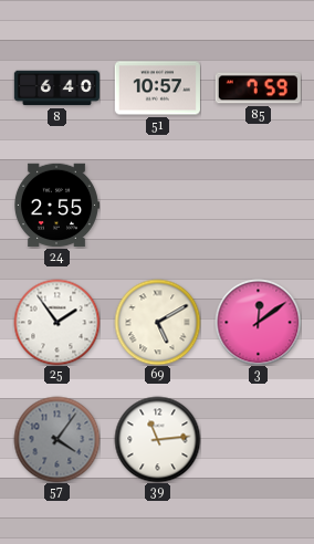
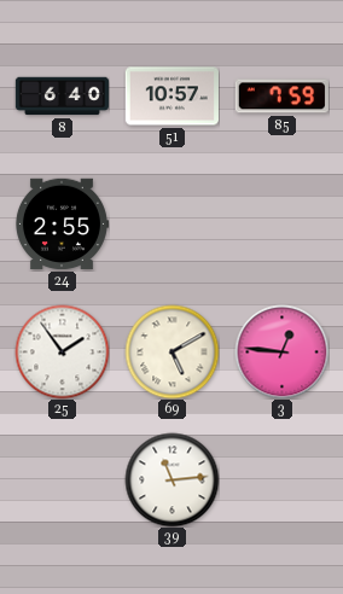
3: 12:09 -> 12:46
57: 4:06 -> none
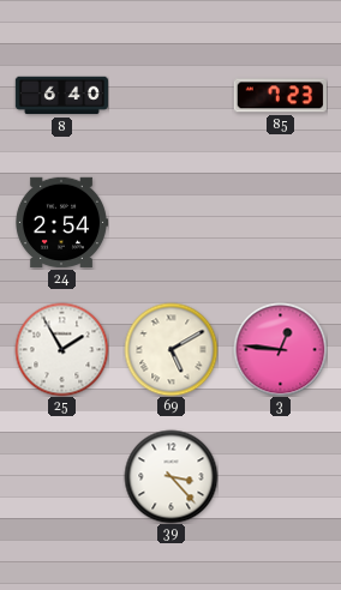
51: 10:57 -> none
85: 7:59 -> 7:23
24: 2:55 -> 2:54
25: 1:54 -> 1:55
39: 11:14 -> 3:23
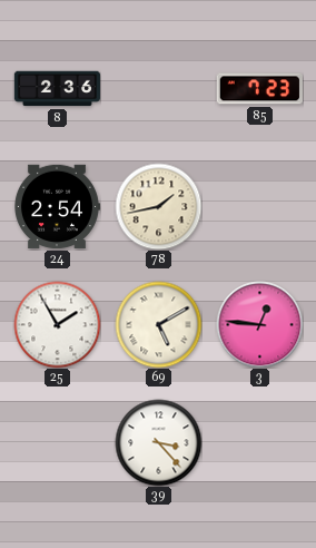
8: 6:40 -> 2:36
78: none -> 1:43
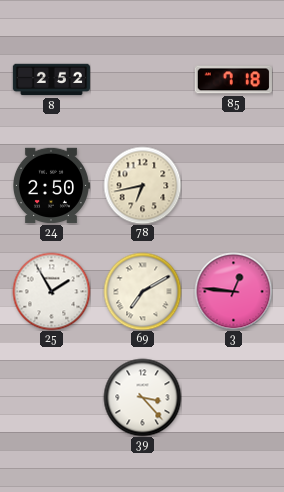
8: 2:36 -> 2:52
85: 7:23 -> 7:18
24: 2:54 -> 2:50
78: 1:43 -> 6:43
69: 5:10 -> 7:10
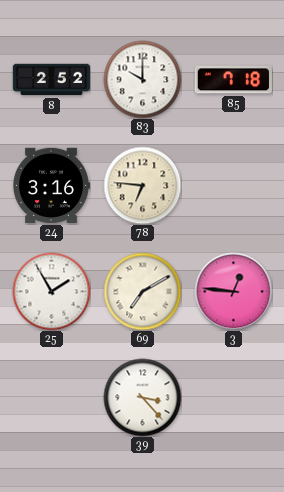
83: none -> 10:00
24: 2:50 -> 3:16
78: 6:43 -> 6:46
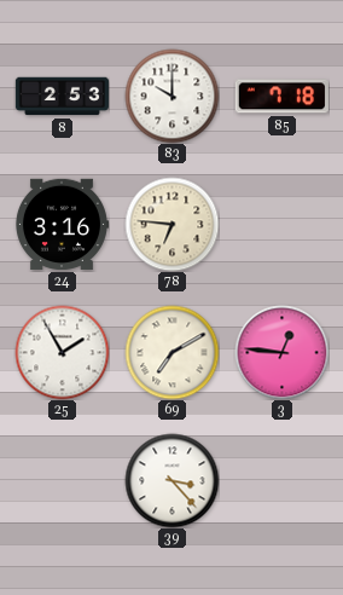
8: 2:52 -> 2:53
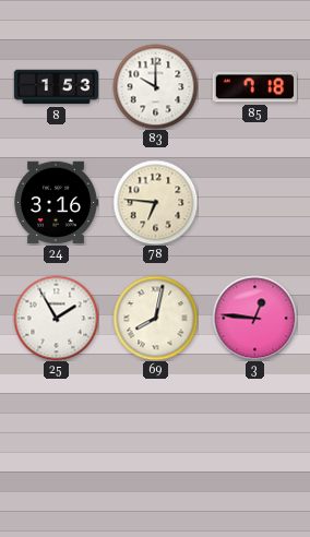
8: 2:53 -> 1:53
69: 7:10 -> 8:02
39: 3:23 -> none
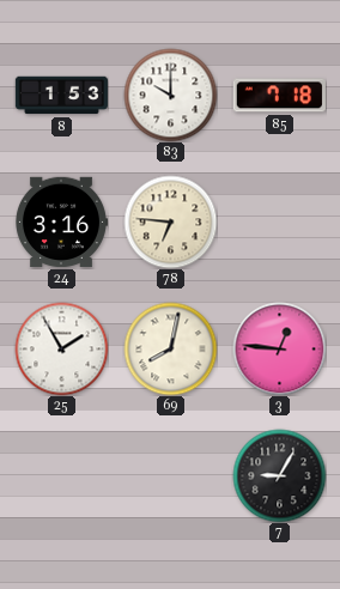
7: none -> 9:05
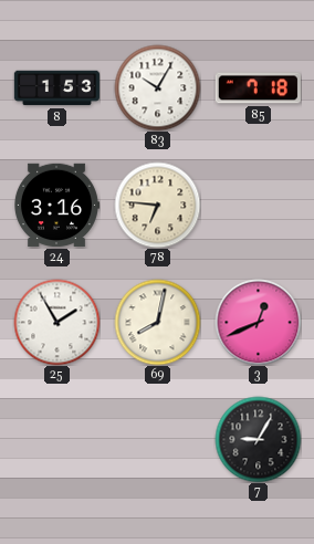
83: 10:00 -> 10:05
3: 12:46 -> 12:41
